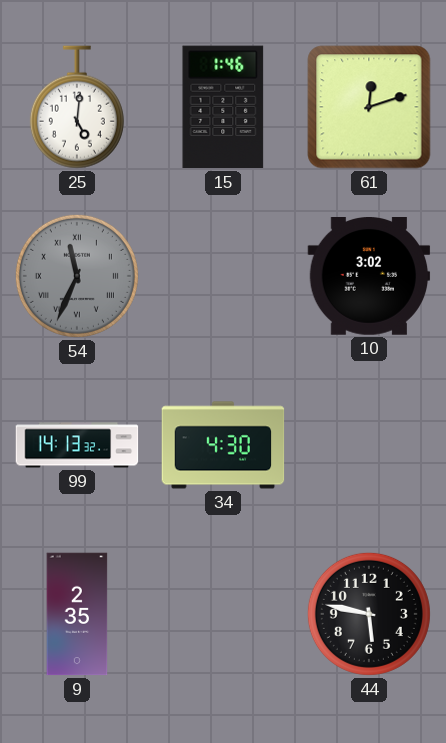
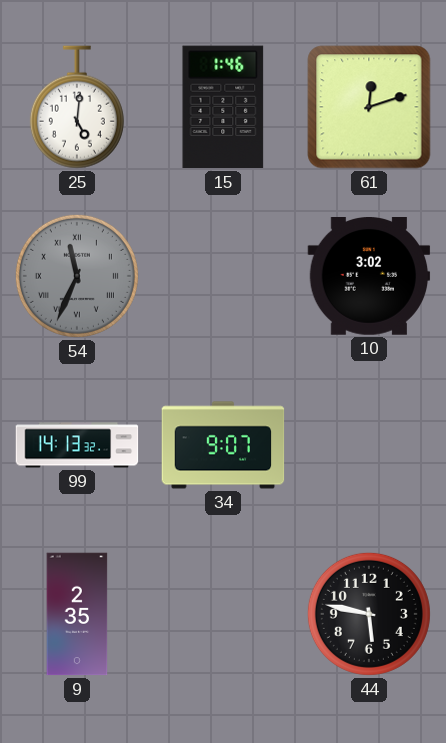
34: 4:30 -> 9:07
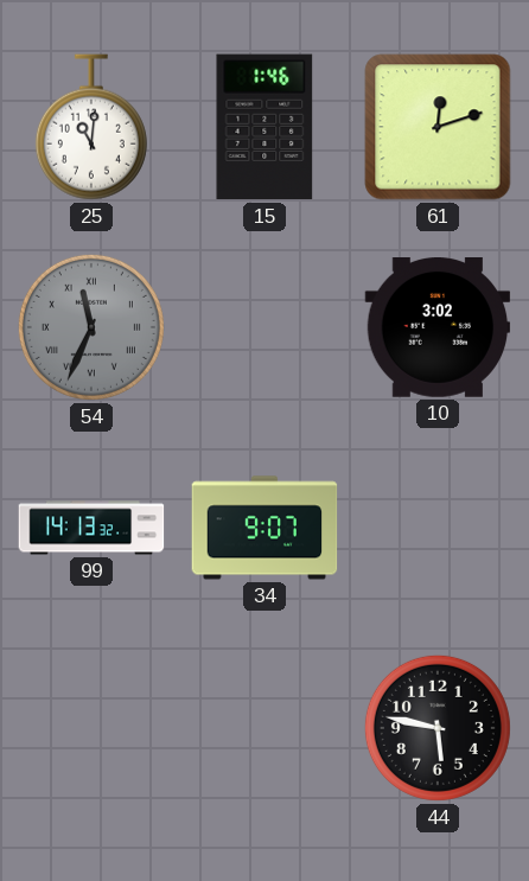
25: 5:01 -> 11:01
9: 2:35 -> none
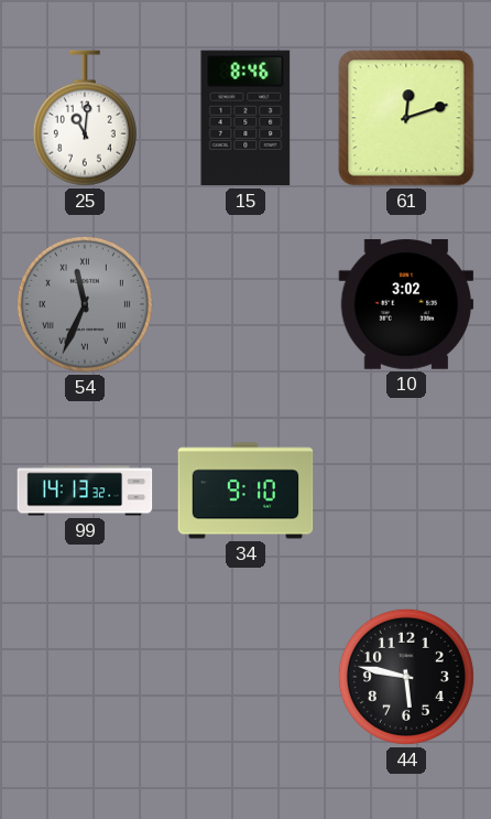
15: 1:46 -> 8:46
34: 9:07 -> 9:10
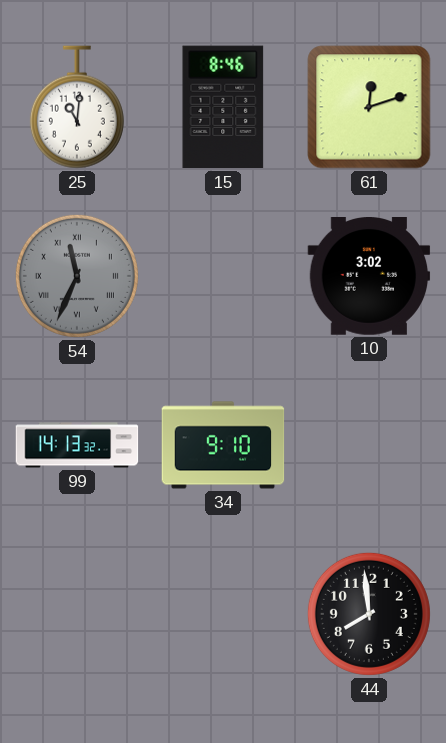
44: 5:47 -> 7:59
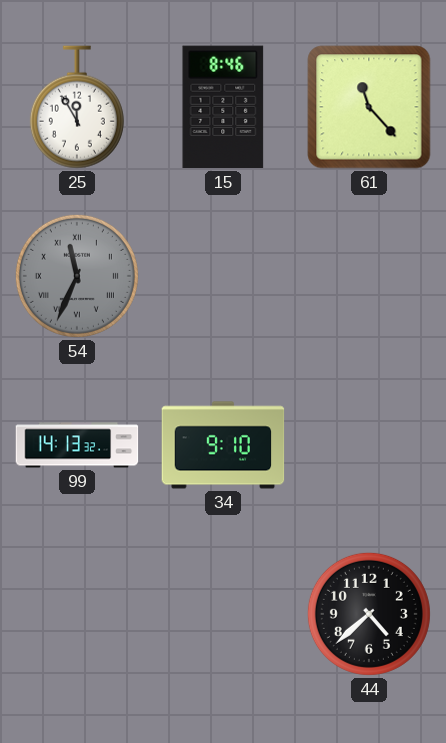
25: 11:01 -> 11:55
61: 12:12 -> 11:23
10: 3:02 -> none
44: 7:59 -> 4:38
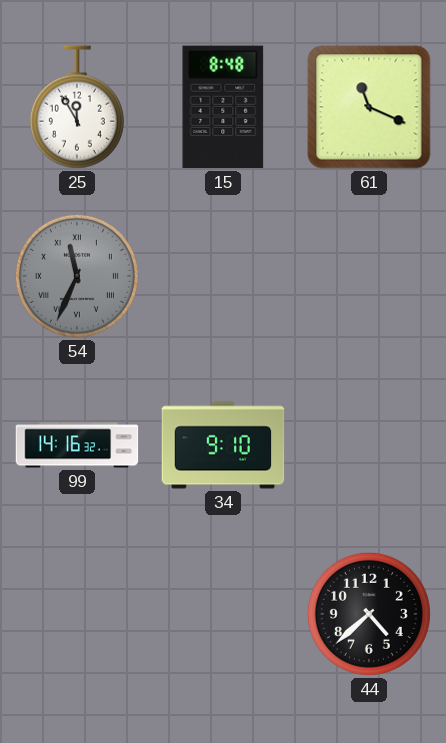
15: 8:46 -> 8:48
61: 11:23 -> 11:19
99: 14:13 -> 14:16
